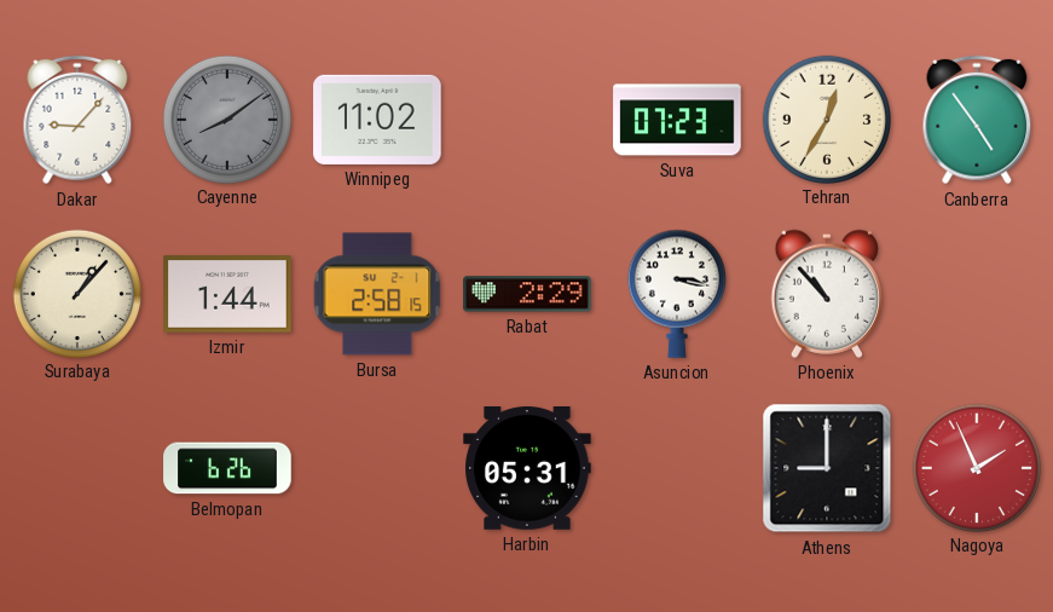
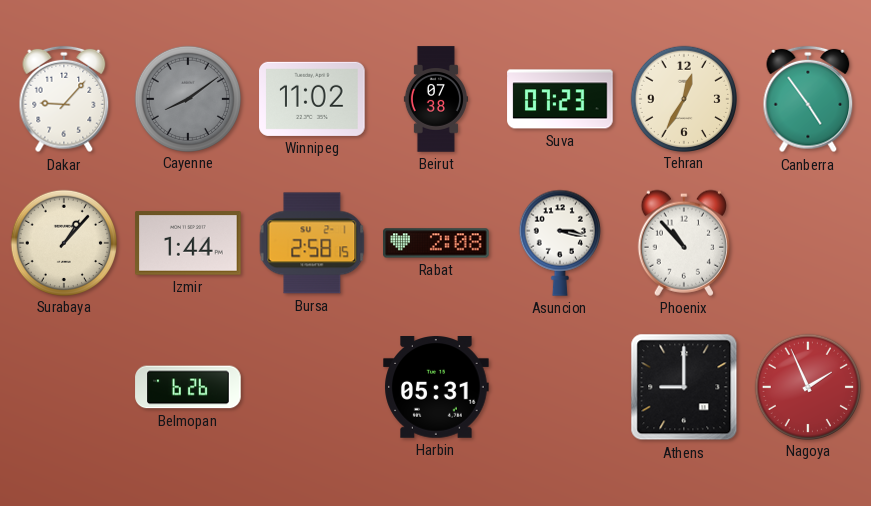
Beirut: none -> 07:38
Rabat: 2:29 -> 2:08
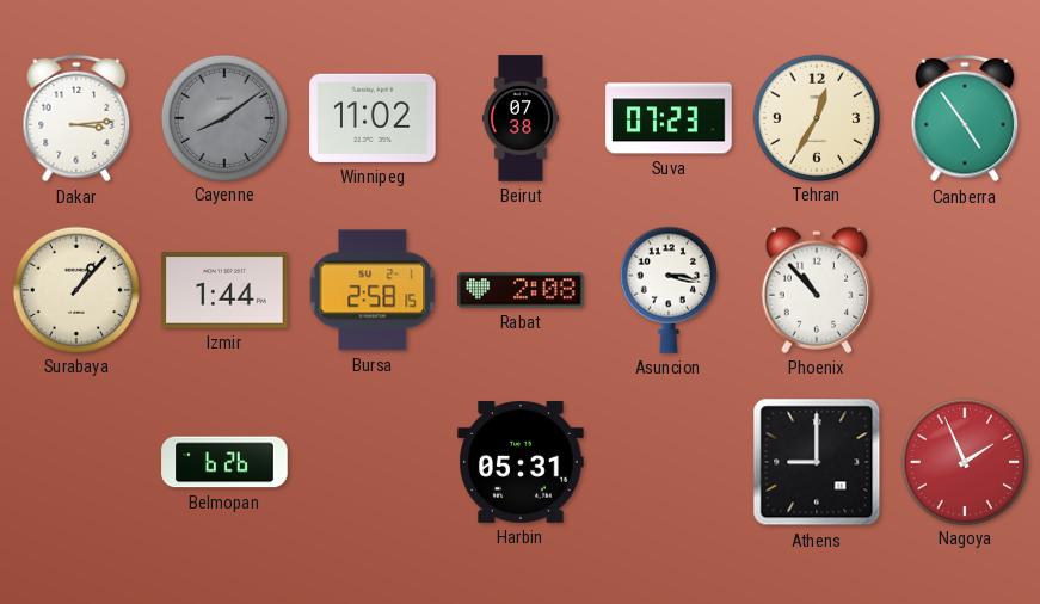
Dakar: 9:07 -> 3:14
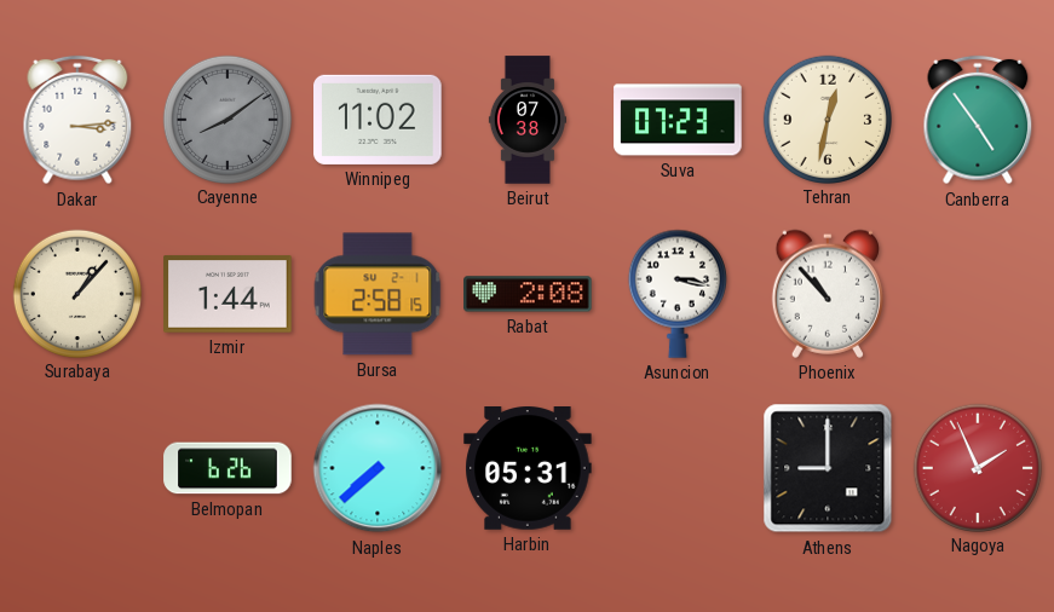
Tehran: 12:35 -> 12:32
Naples: none -> 7:38
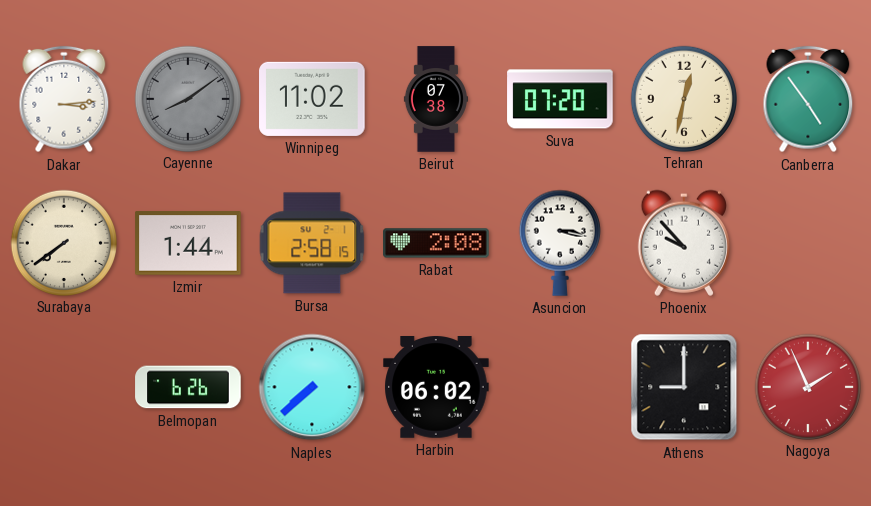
Suva: 07:23 -> 07:20
Surabaya: 1:07 -> 7:39
Phoenix: 10:53 -> 9:53
Harbin: 05:31 -> 06:02
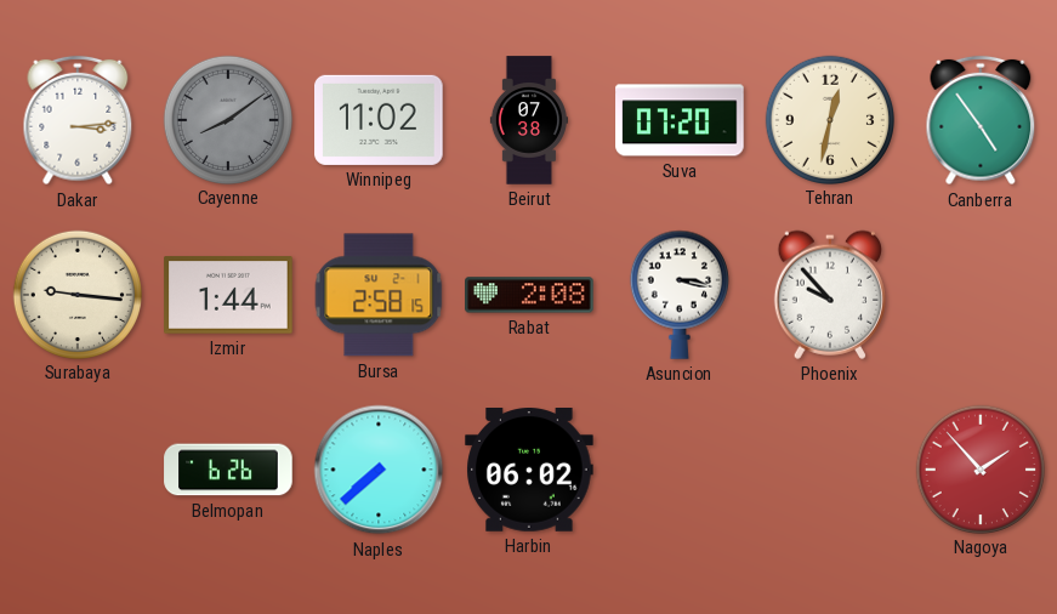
Surabaya: 7:39 -> 9:16
Athens: 9:00 -> none
Nagoya: 1:56 -> 1:53
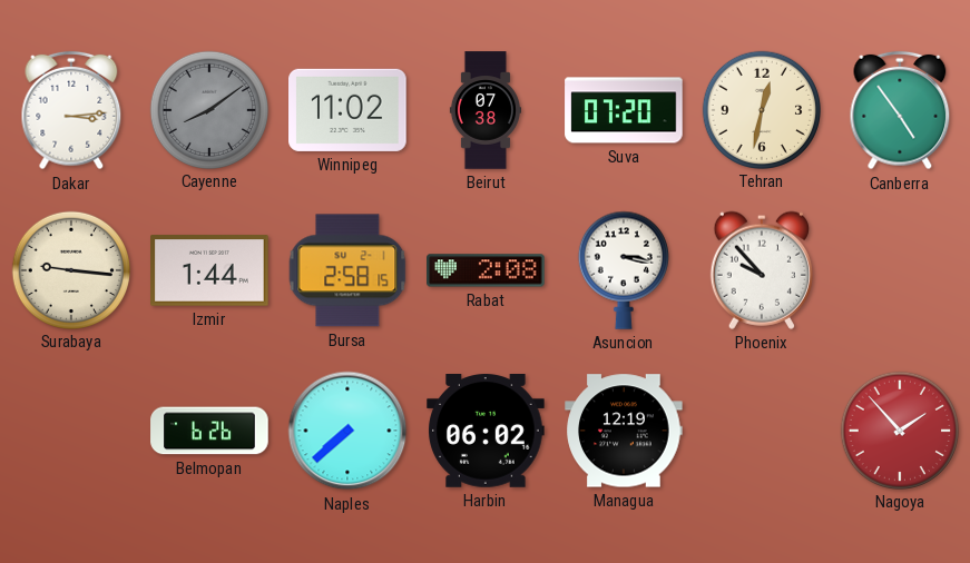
Managua: none -> 12:19
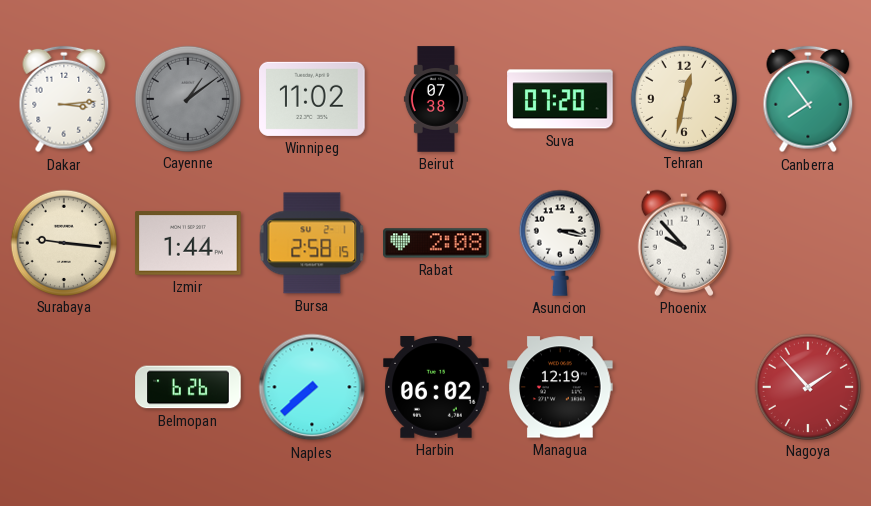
Cayenne: 8:09 -> 1:09
Canberra: 4:54 -> 7:54
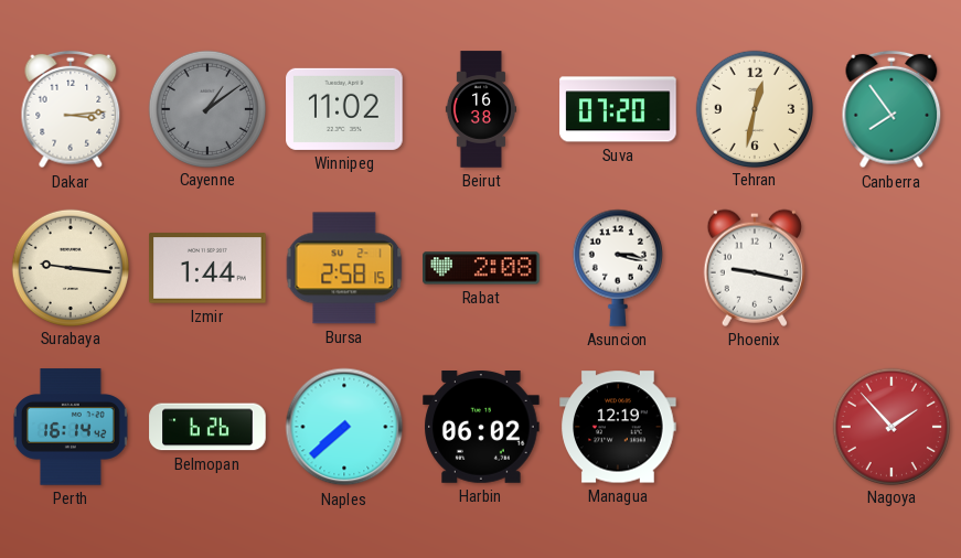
Beirut: 07:38 -> 16:38
Phoenix: 9:53 -> 9:17
Perth: none -> 16:14
